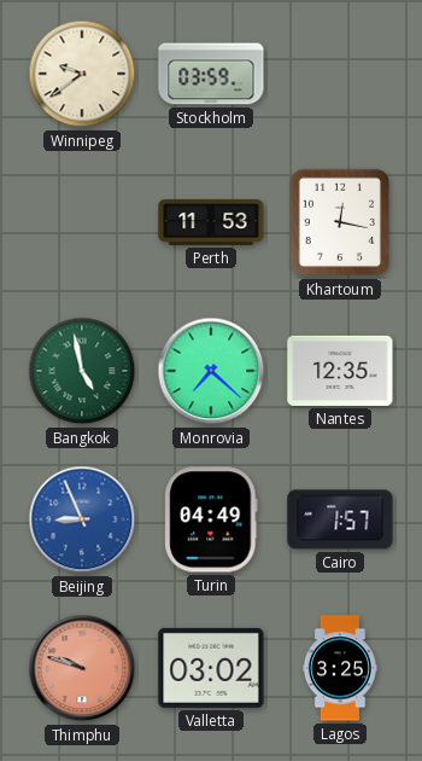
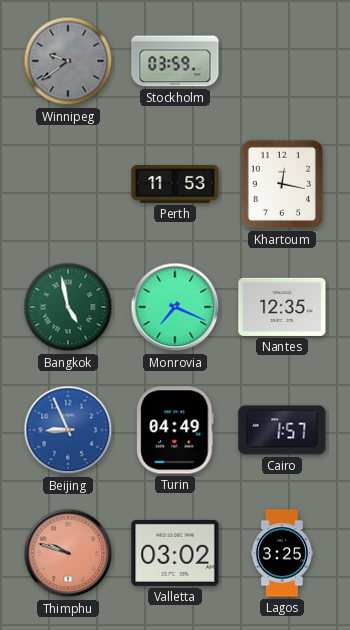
Winnipeg dial: cream -> grey
Monrovia: 7:22 -> 7:19
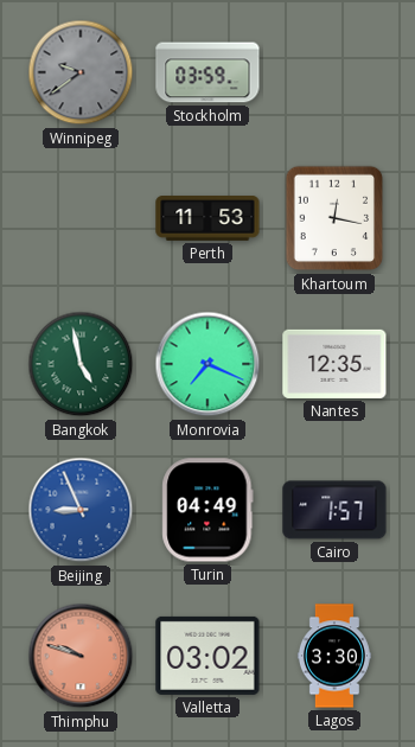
Lagos: 3:25 -> 3:30
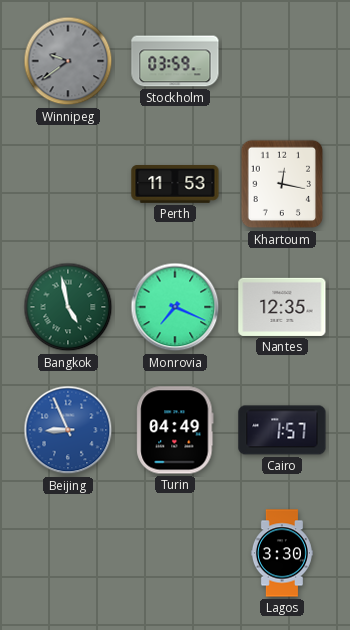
Thimphu: 9:48 -> none
Valletta: 03:02 -> none
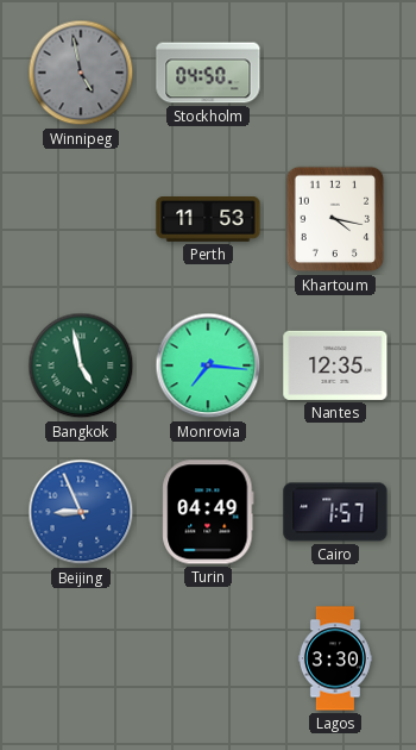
Winnipeg: 9:39 -> 4:58
Stockholm: 03:59 -> 04:50
Khartoum: 12:17 -> 4:17
Monrovia: 7:19 -> 7:16
